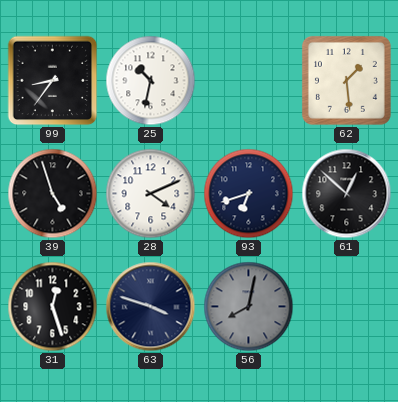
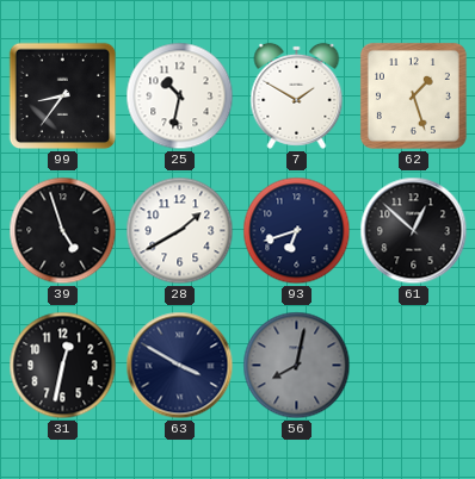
7: none -> 1:50
62: 1:29 -> 1:27
28: 4:11 -> 1:40
31: 12:27 -> 12:32
63: 3:48 -> 3:50
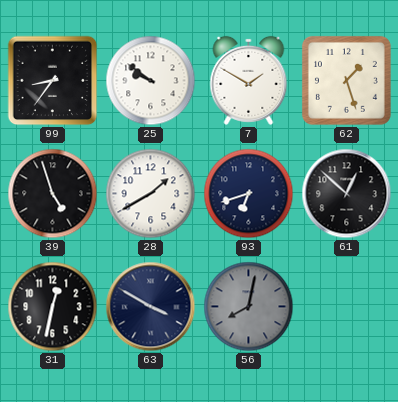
25: 10:32 -> 9:51
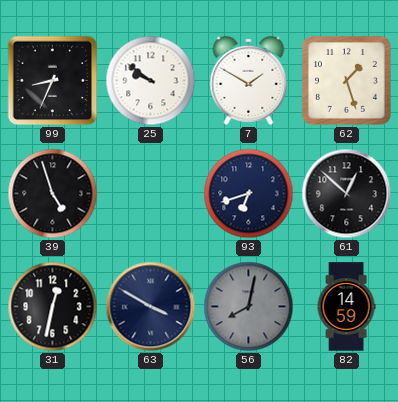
99: 8:36 -> 8:34
28: 1:40 -> none
82: none -> 14:59
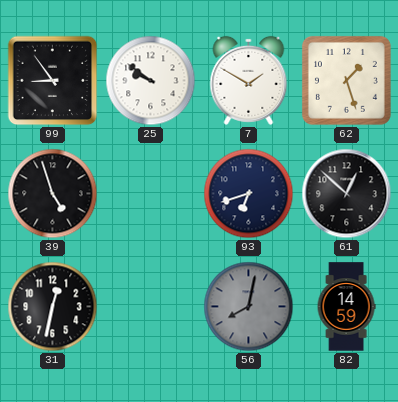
99: 8:34 -> 8:54
63: 3:50 -> none
